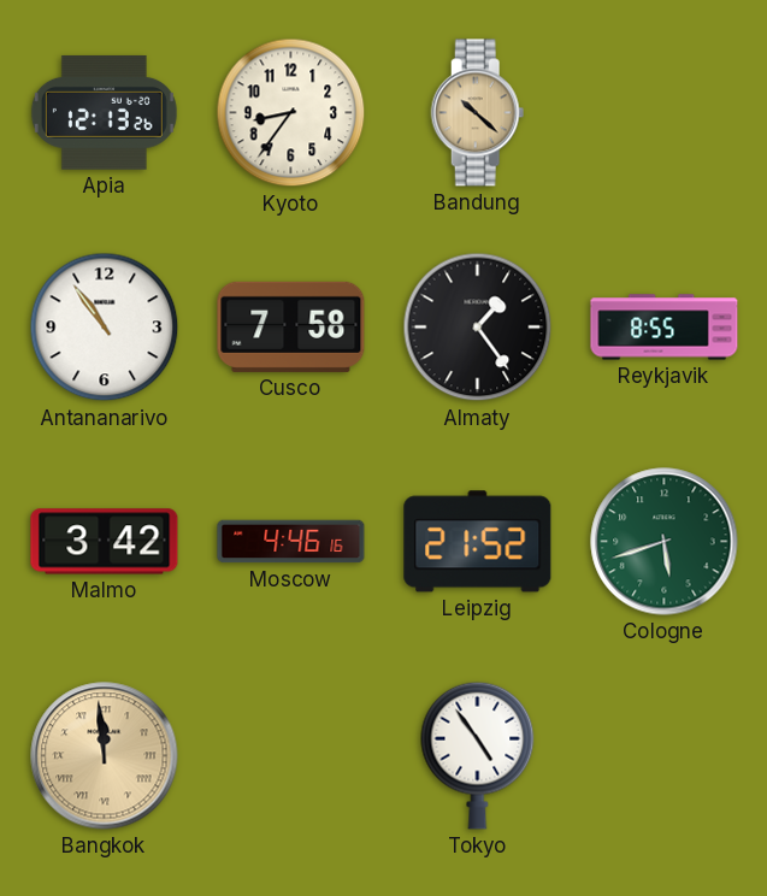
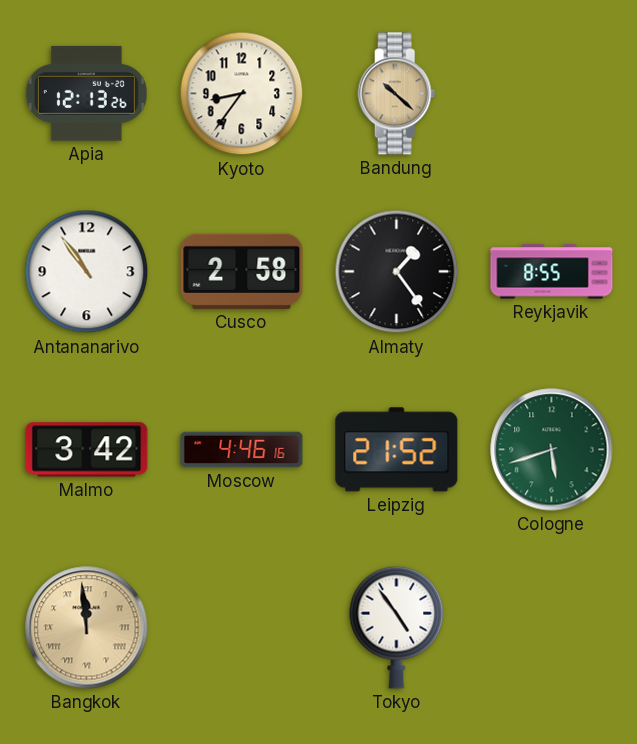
Cusco: 7:58 -> 2:58
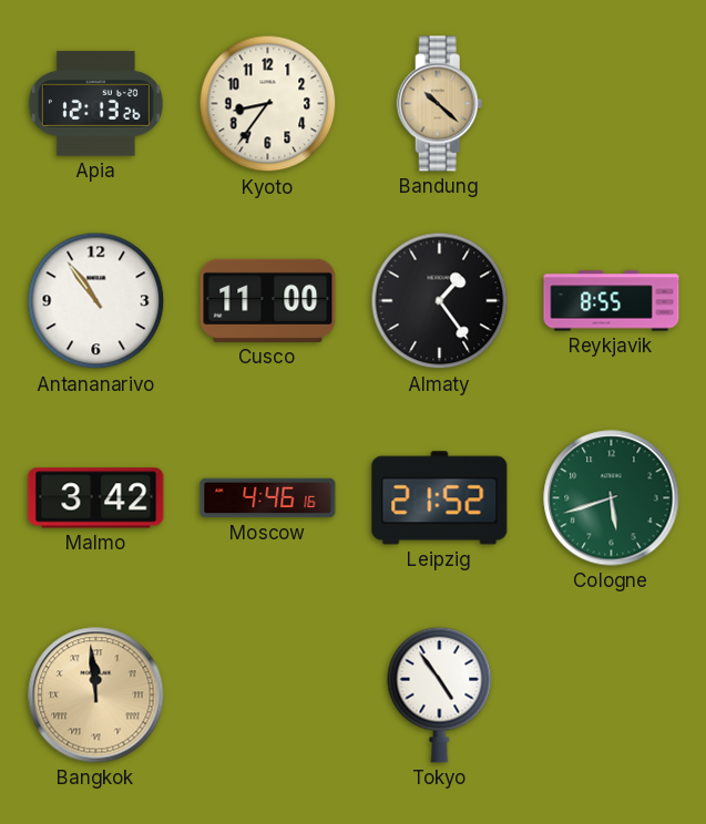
Cusco: 2:58 -> 11:00
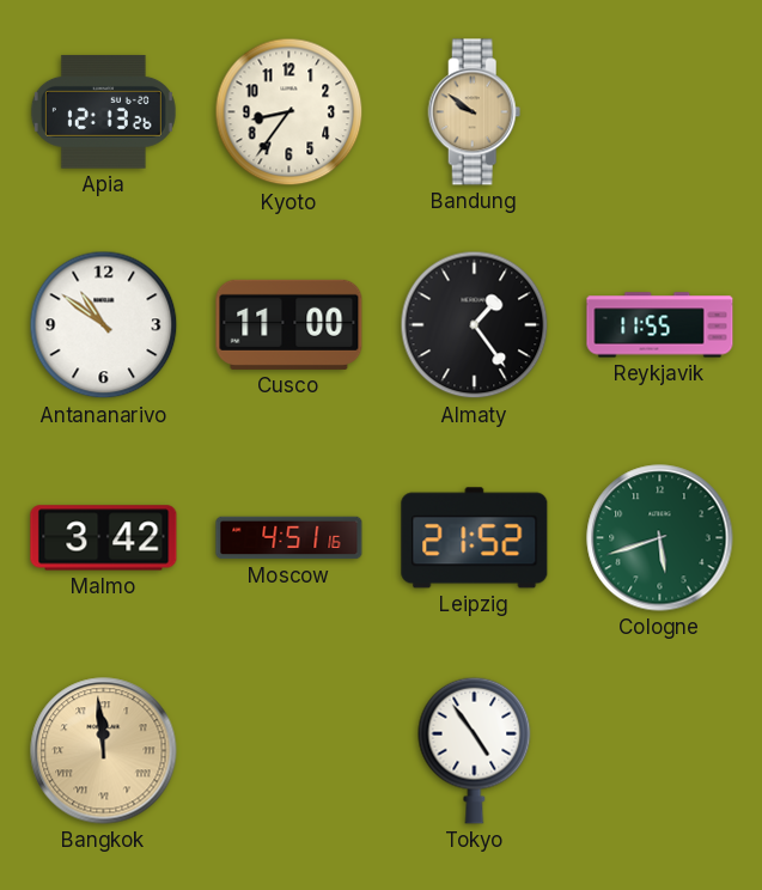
Bandung: 10:22 -> 9:51
Antananarivo: 10:54 -> 10:51
Reykjavik: 8:55 -> 11:55
Moscow: 4:46 -> 4:51
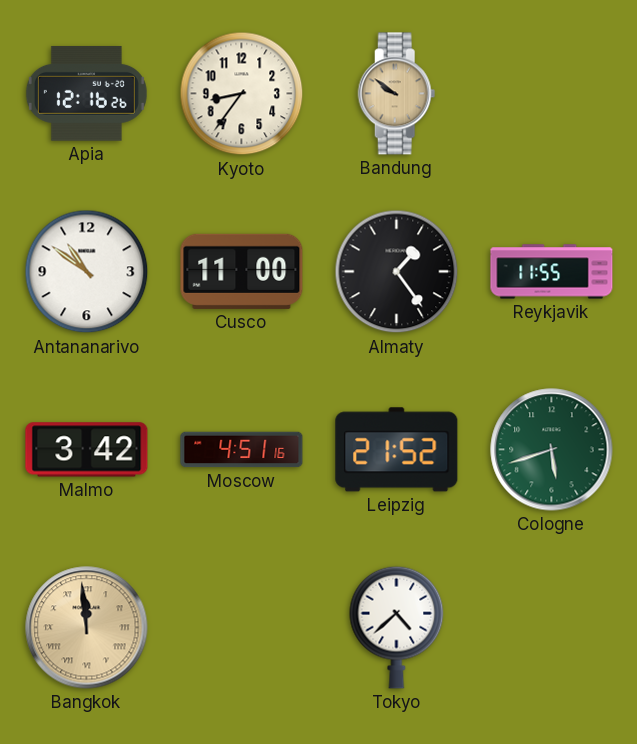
Apia: 12:13 -> 12:16
Tokyo: 4:54 -> 4:38
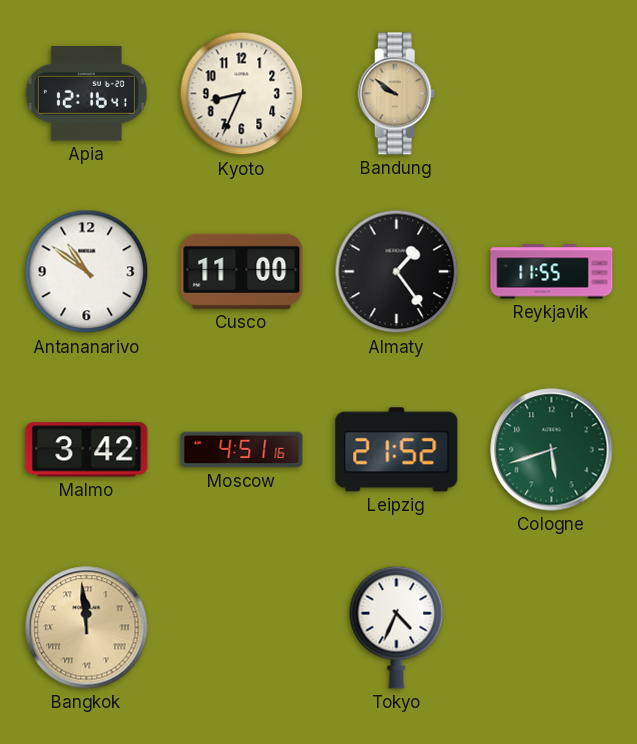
Apia: 12:16:26 -> 12:16:41
Kyoto: 8:36 -> 8:34
Tokyo: 4:38 -> 4:34
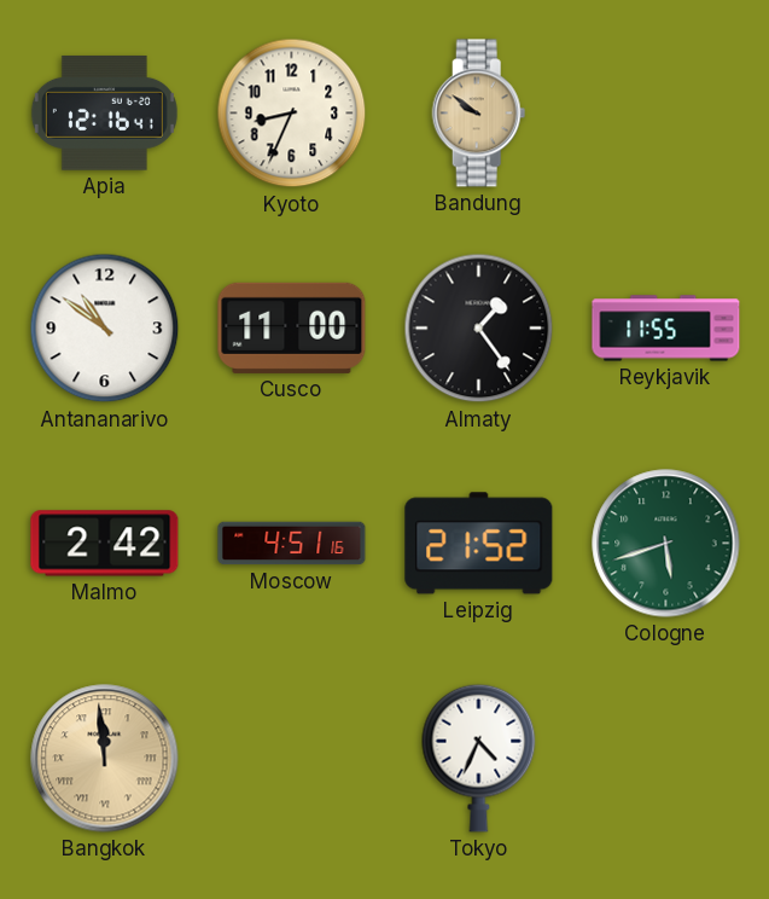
Malmo: 3:42 -> 2:42
